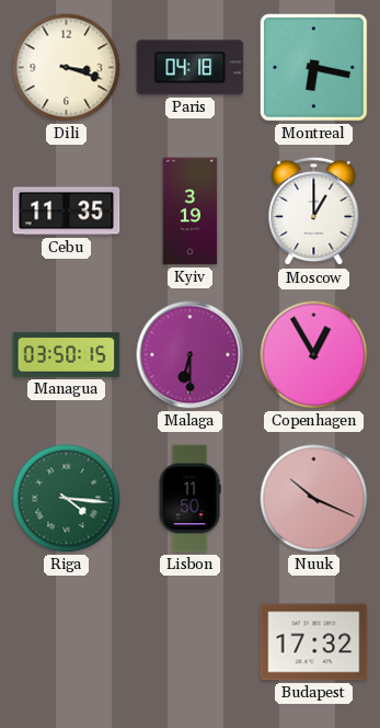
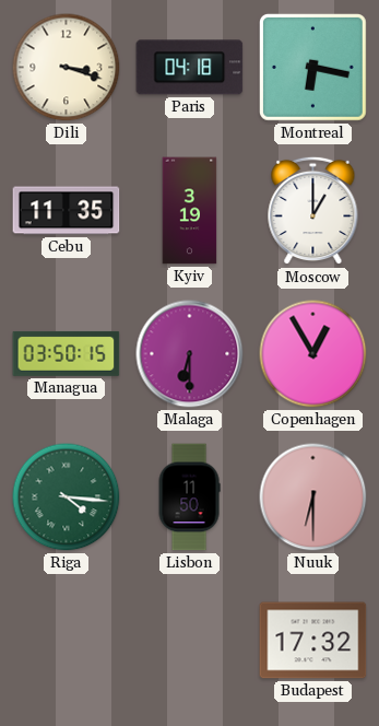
Nuuk: 10:19 -> 6:30
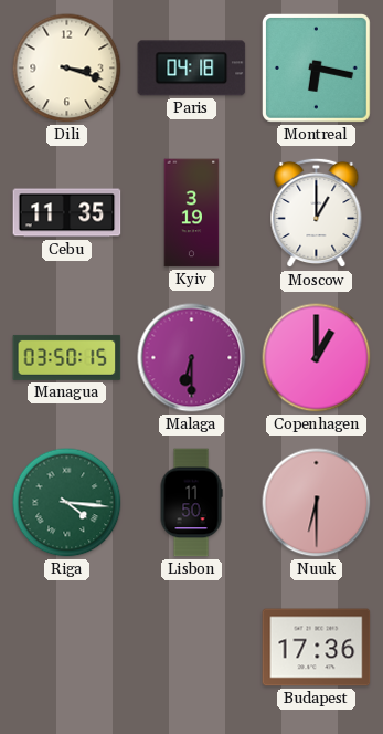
Copenhagen: 12:55 -> 1:00
Budapest: 17:32 -> 17:36
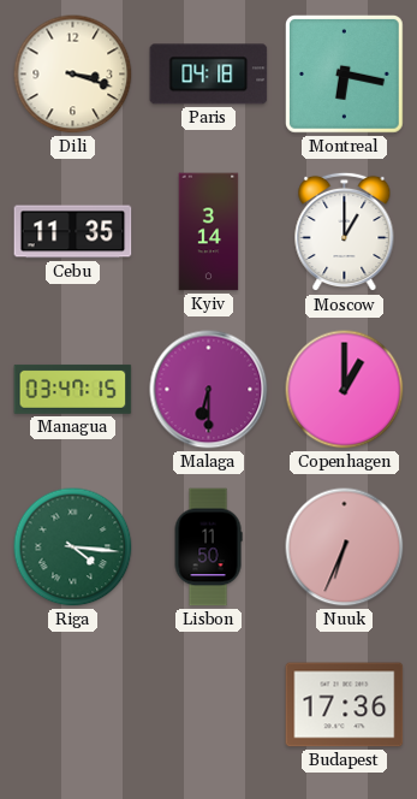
Kyiv: 3:19 -> 3:14
Managua: 03:50 -> 03:47
Nuuk: 6:30 -> 6:34
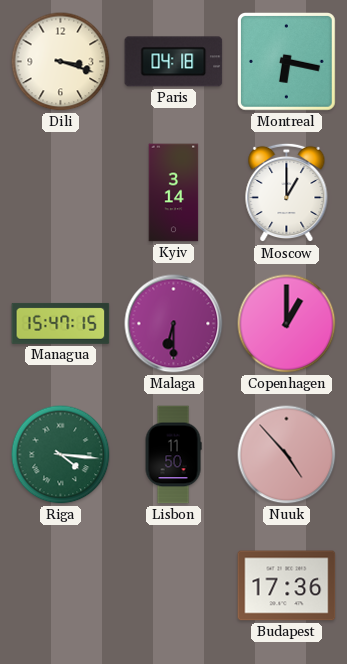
Cebu: 11:35 -> none
Managua: 03:47 -> 15:47
Nuuk: 6:34 -> 4:53
